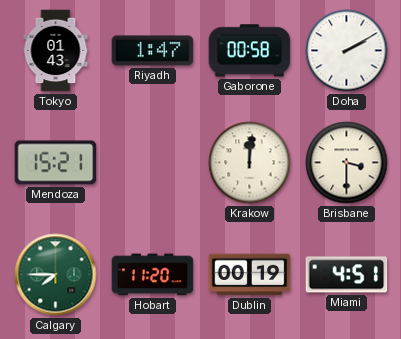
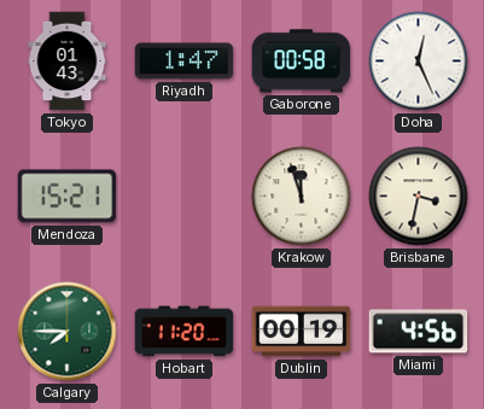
Doha: 2:10 -> 12:26
Krakow: 12:01 -> 11:57
Brisbane: 3:30 -> 3:32
Miami: 4:51 -> 4:56
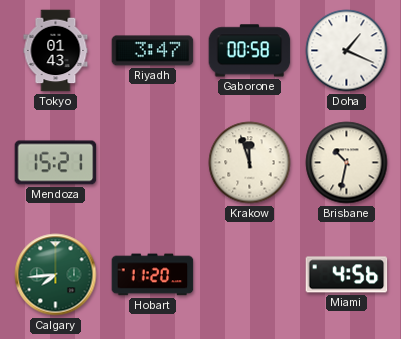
Riyadh: 1:47 -> 3:47
Doha: 12:26 -> 1:19
Brisbane: 3:32 -> 10:32
Calgary: 7:45 -> 7:44
Dublin: 00:19 -> none
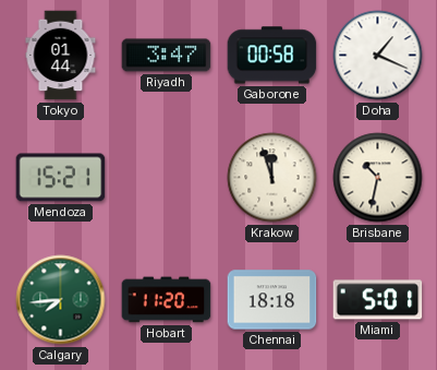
Tokyo: 01:43 -> 01:44
Chennai: none -> 18:18
Miami: 4:56 -> 5:01
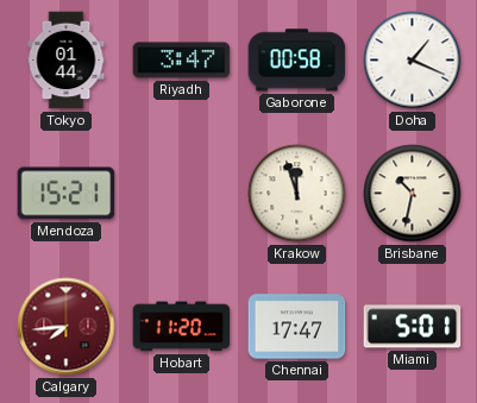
Calgary dial: green -> burgundy
Chennai: 18:18 -> 17:47
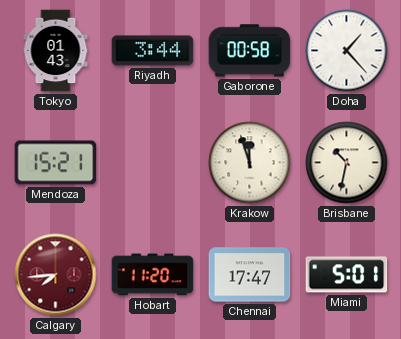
Tokyo: 01:44 -> 01:43
Riyadh: 3:47 -> 3:44
Doha: 1:19 -> 1:23
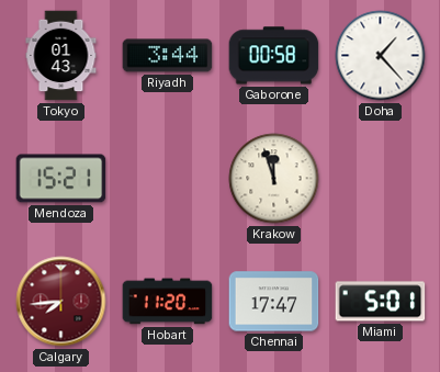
Brisbane: 10:32 -> none
